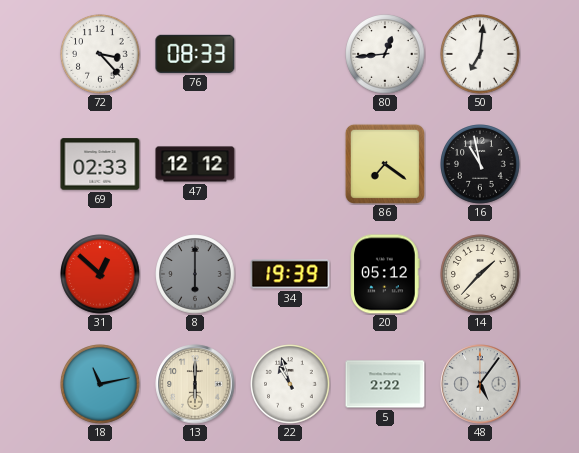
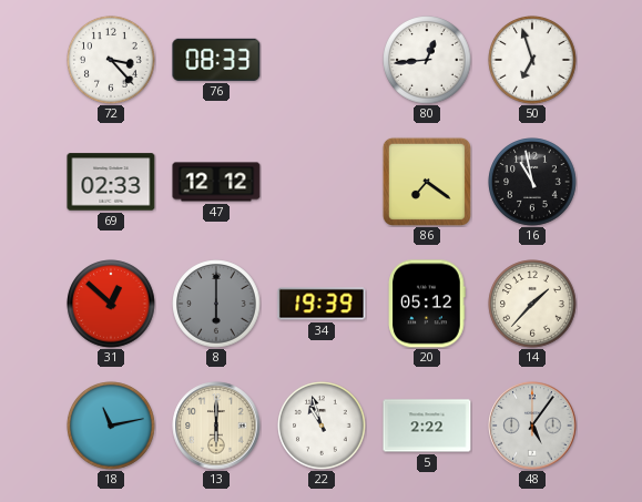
50: 7:01 -> 6:57
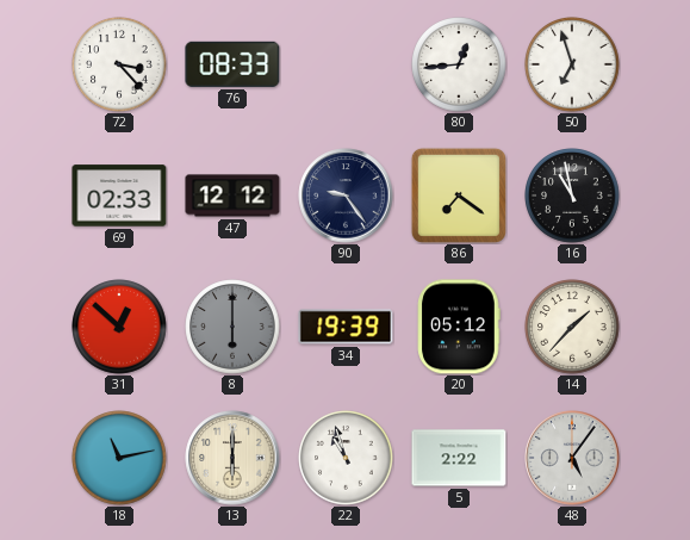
90: none -> 9:24
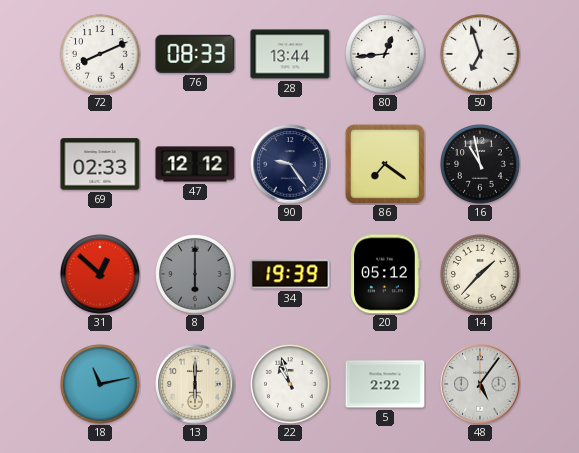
72: 3:23 -> 8:11
28: none -> 13:44
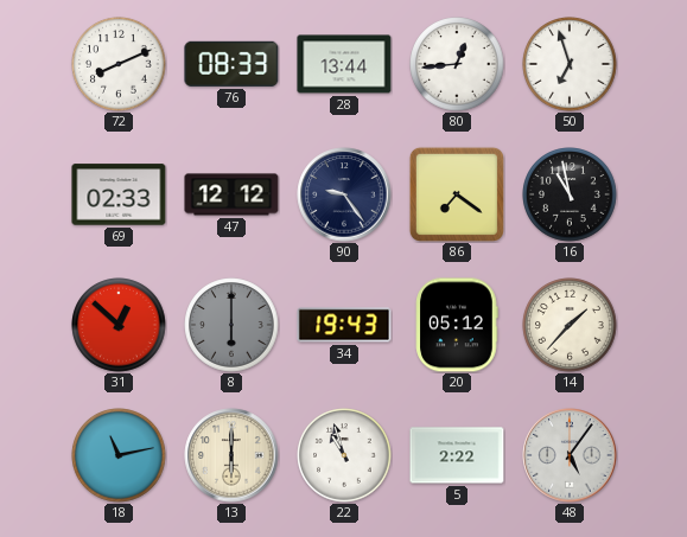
34: 19:39 -> 19:43
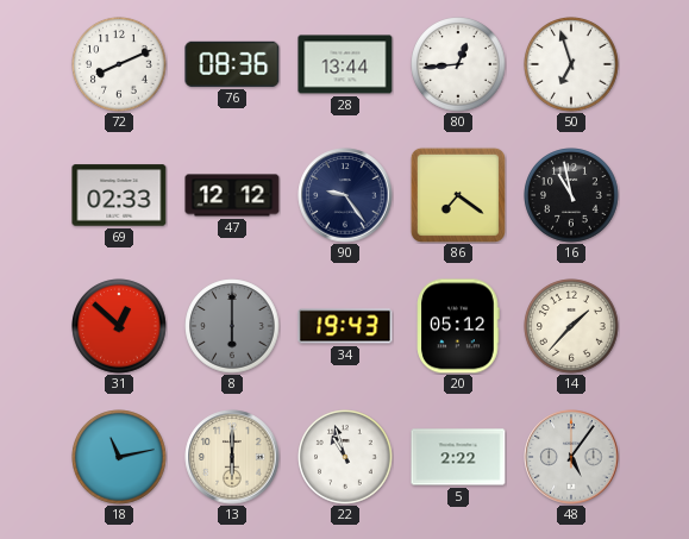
76: 08:33 -> 08:36
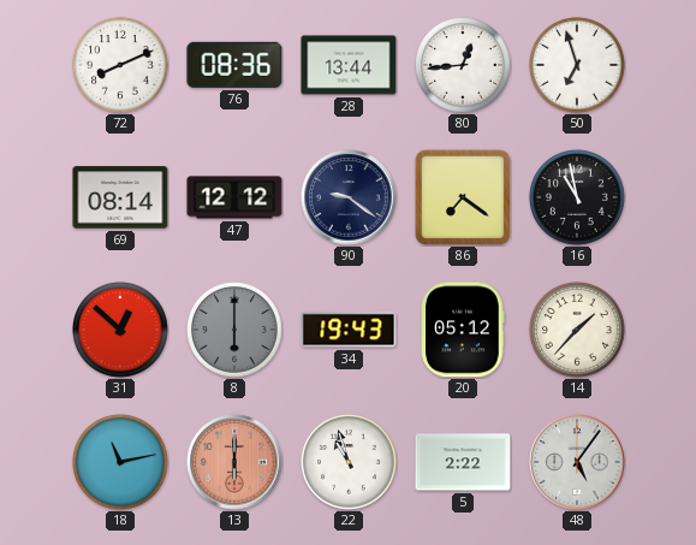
69: 02:33 -> 08:14
90: 9:24 -> 9:21
13 dial: cream -> salmon
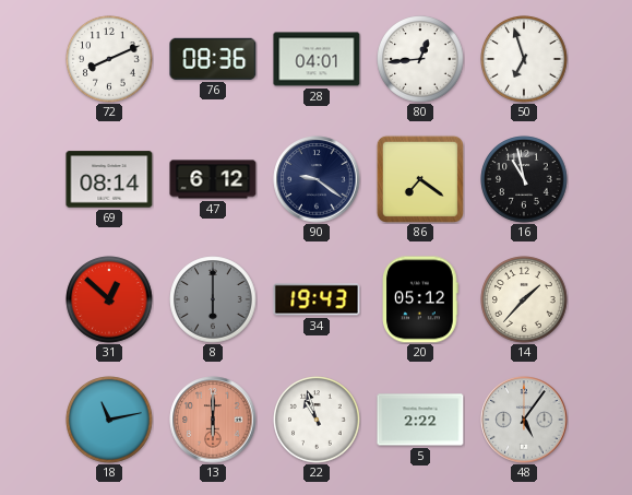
28: 13:44 -> 04:01
47: 12:12 -> 6:12
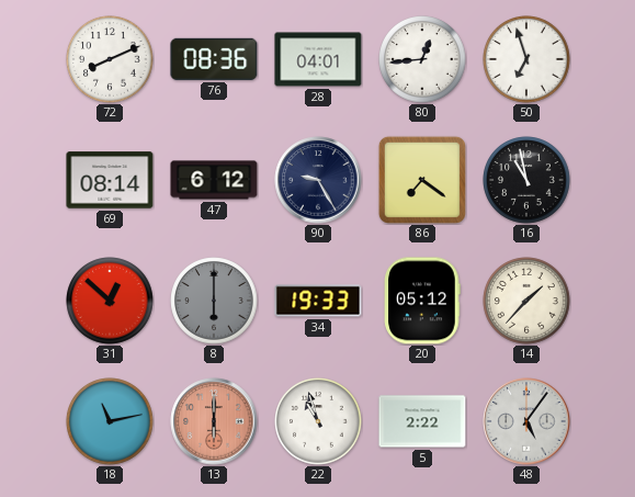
90: 9:21 -> 9:25
34: 19:43 -> 19:33
